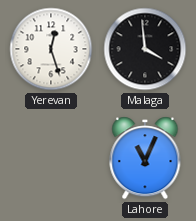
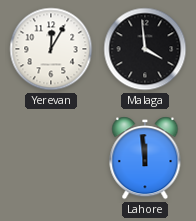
Yerevan: 12:27 -> 12:05
Lahore: 11:04 -> 11:59
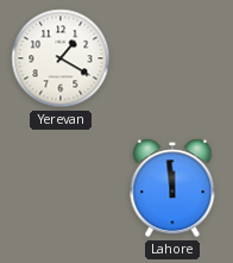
Yerevan: 12:05 -> 1:20
Malaga: 3:59 -> none
